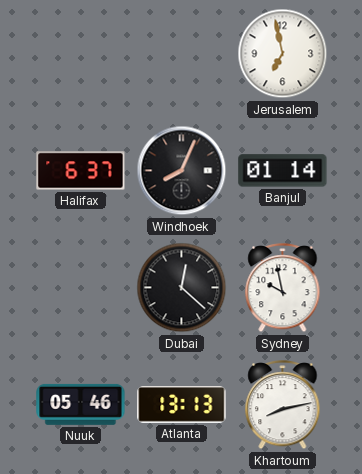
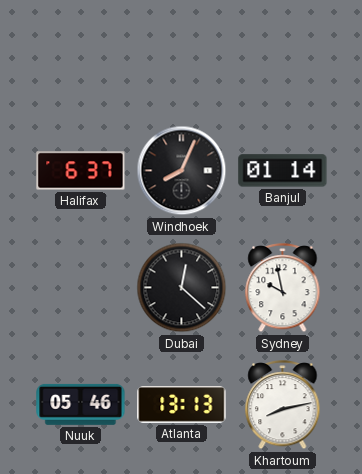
Jerusalem: 6:58 -> none
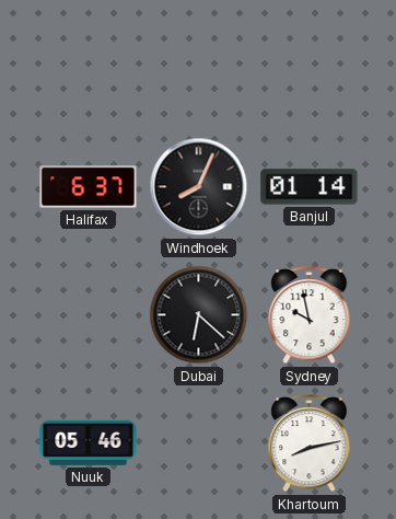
Dubai: 12:22 -> 6:22
Atlanta: 13:13 -> none
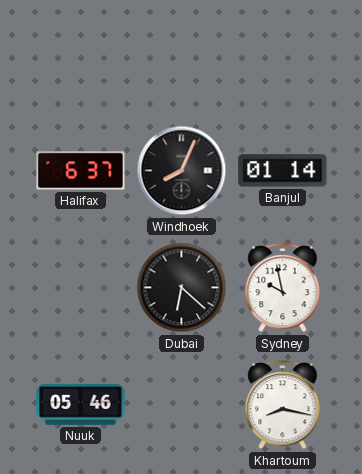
Khartoum: 8:13 -> 8:17
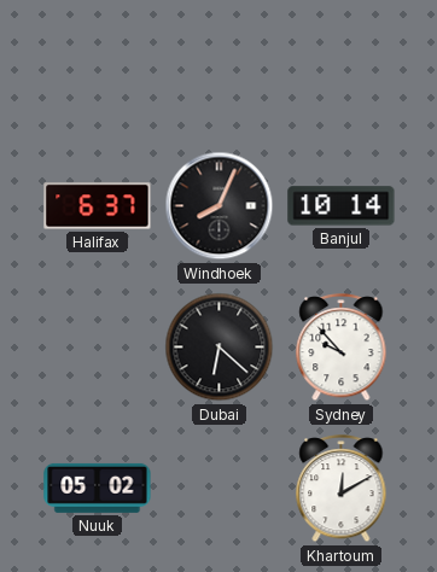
Banjul: 01:14 -> 10:14
Sydney: 9:58 -> 9:53
Nuuk: 05:46 -> 05:02
Khartoum: 8:17 -> 12:10
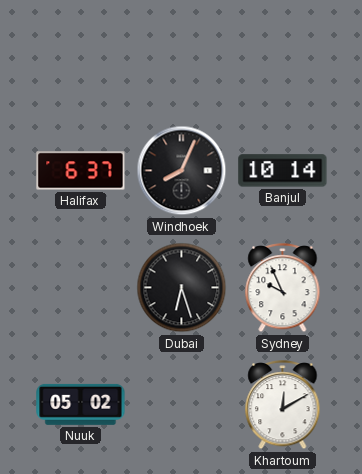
Dubai: 6:22 -> 6:27
Sydney: 9:53 -> 9:56
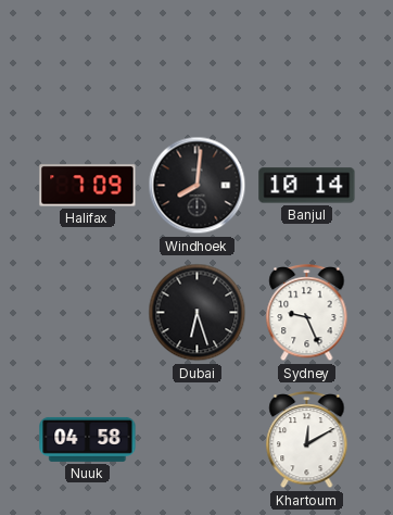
Halifax: 6:37 -> 7:09
Windhoek: 8:04 -> 8:01
Sydney: 9:56 -> 9:26
Nuuk: 05:02 -> 04:58
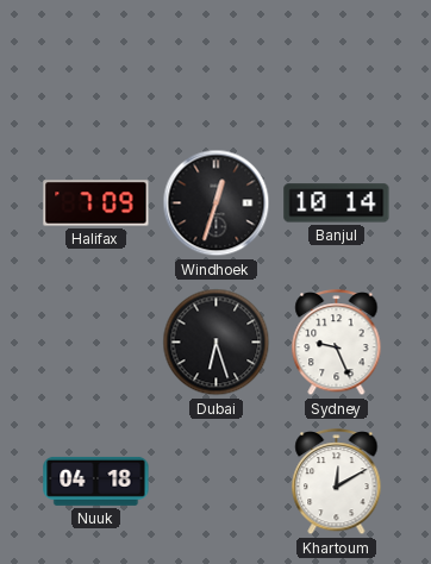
Windhoek: 8:01 -> 12:33
Nuuk: 04:58 -> 04:18
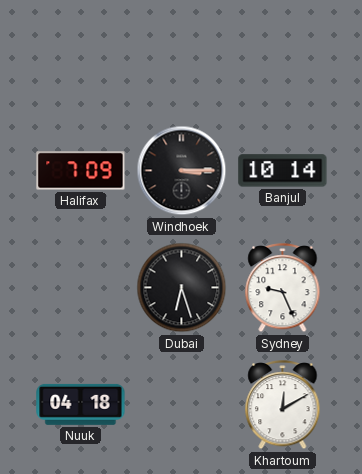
Windhoek: 12:33 -> 3:15
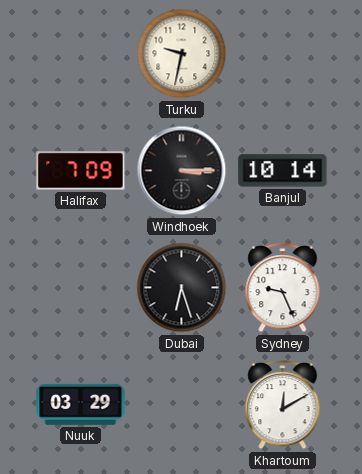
Turku: none -> 9:32
Nuuk: 04:18 -> 03:29
